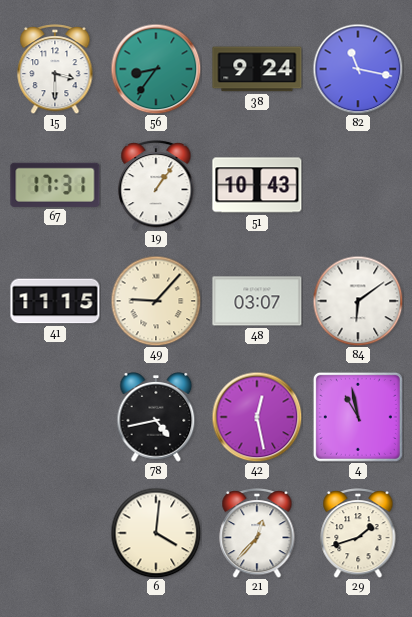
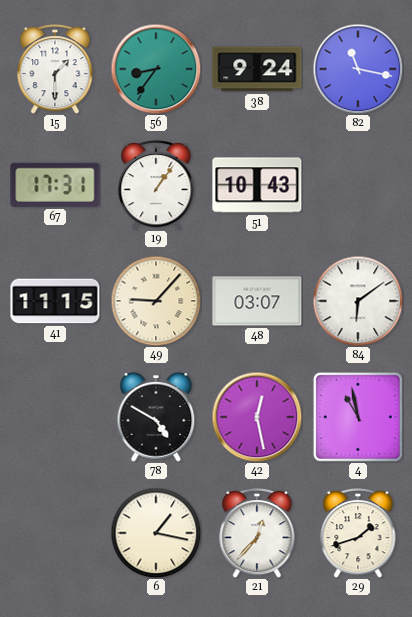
15: 3:30 -> 1:30
78: 4:43 -> 4:50
6: 4:01 -> 1:17
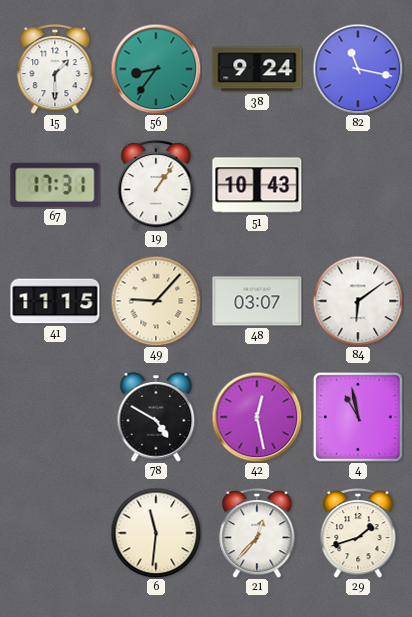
6: 1:17 -> 11:31
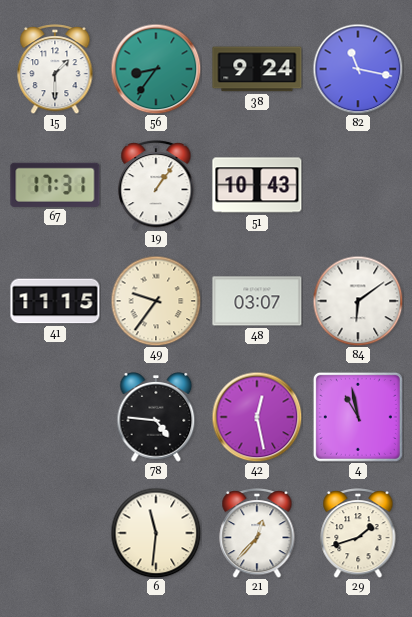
49: 9:07 -> 9:36
78: 4:50 -> 4:46
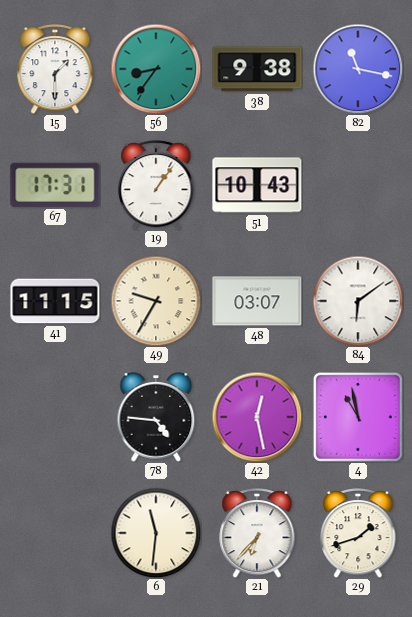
38: 9:24 -> 9:38
49: 9:36 -> 9:35
21: 12:37 -> 6:37
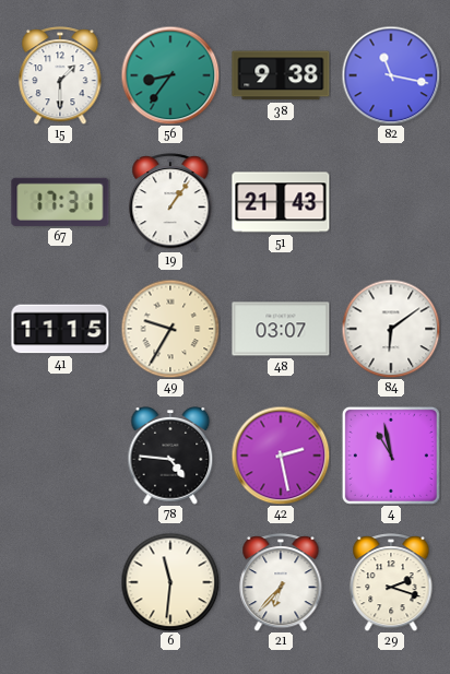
51: 10:43 -> 21:43
42: 12:28 -> 2:28
29: 1:42 -> 2:18
